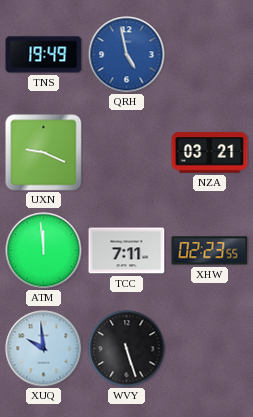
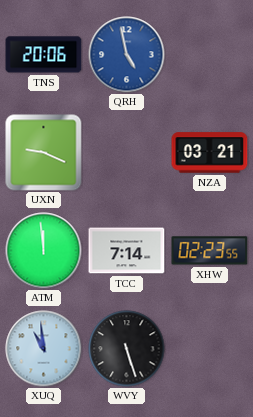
TNS: 19:49 -> 20:06
TCC: 7:11 -> 7:14
XUQ: 9:59 -> 10:59
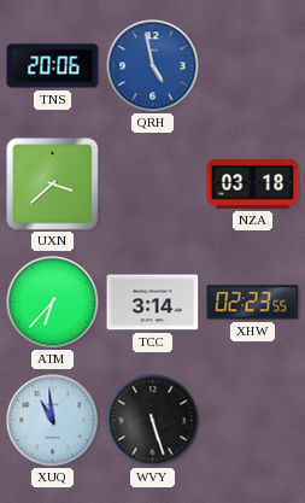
UXN: 9:19 -> 3:38
NZA: 03:21 -> 03:18
ATM: 11:59 -> 6:37
TCC: 7:14 -> 3:14
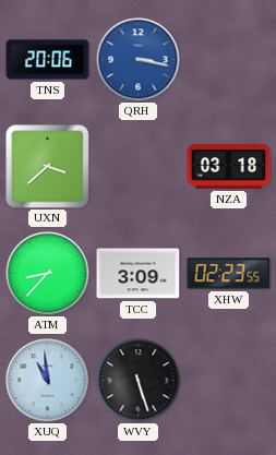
QRH: 4:58 -> 3:17
ATM: 6:37 -> 8:37
TCC: 3:14 -> 3:09
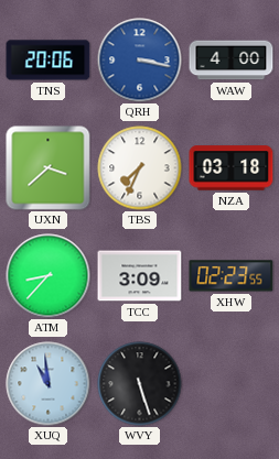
WAW: none -> 4:00
TBS: none -> 7:34
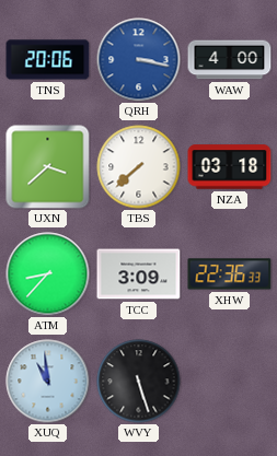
TBS: 7:34 -> 7:38
XHW: 02:23 -> 22:36
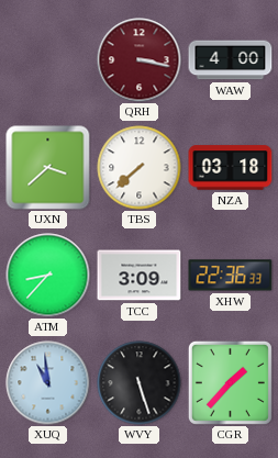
TNS: 20:06 -> none
QRH dial: blue -> burgundy
CGR: none -> 1:37
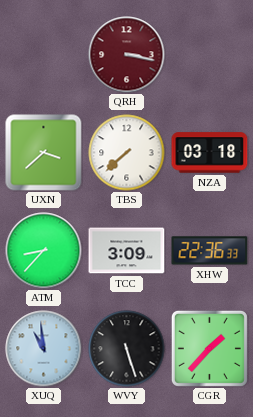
WAW: 4:00 -> none
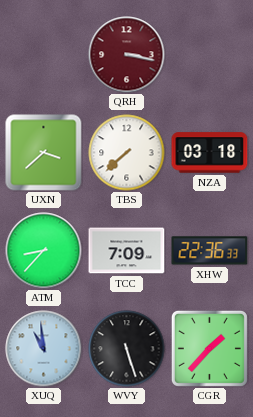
TCC: 3:09 -> 7:09
